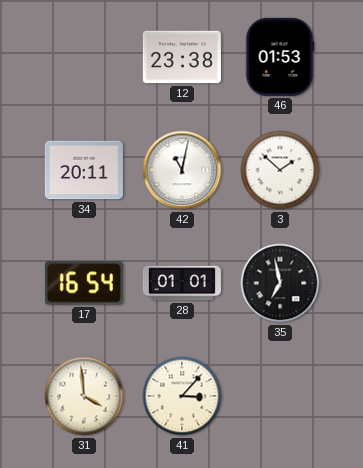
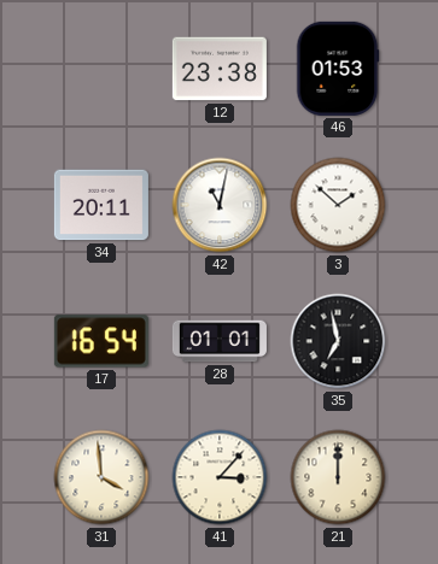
21: none -> 12:00
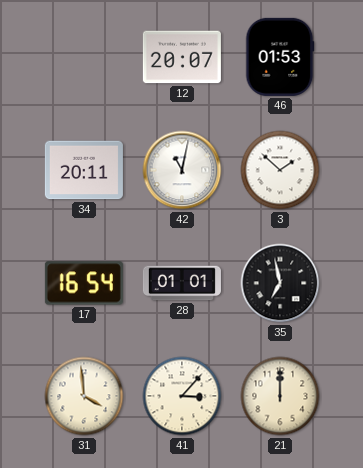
12: 23:38 -> 20:07
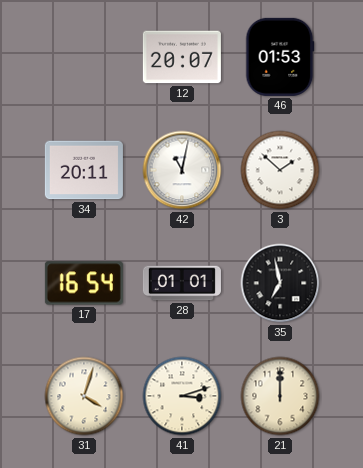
31: 3:59 -> 4:03
41: 3:07 -> 3:12
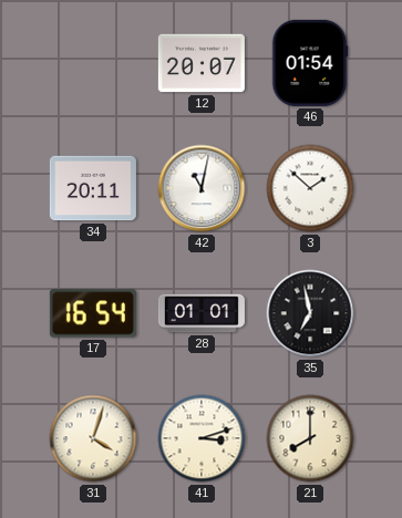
46: 01:53 -> 01:54
21: 12:00 -> 8:00
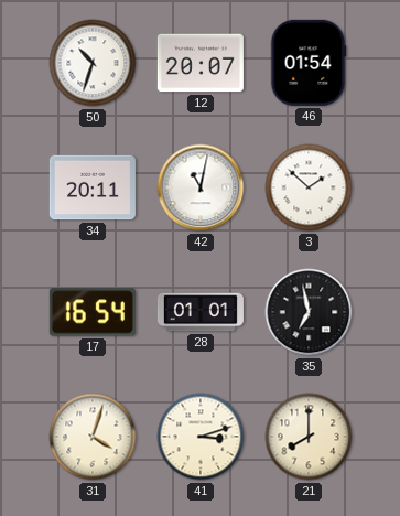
50: none -> 10:33
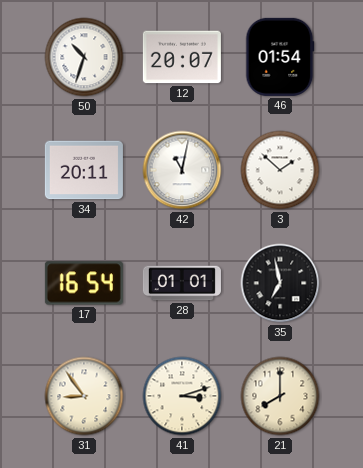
31: 4:03 -> 8:54
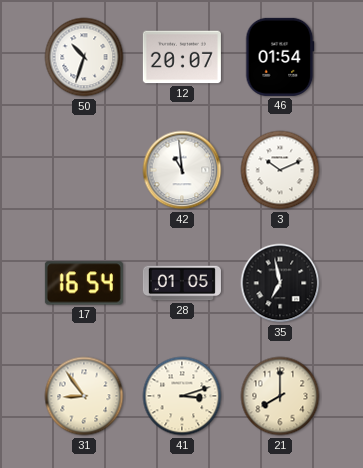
34: 20:11 -> none
42: 11:02 -> 10:59
3: 1:52 -> 10:11
28: 01:01 -> 01:05
